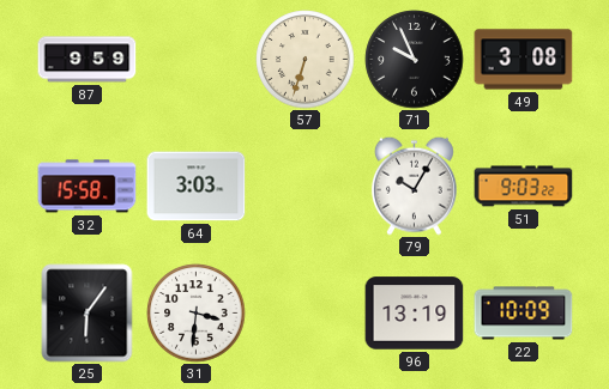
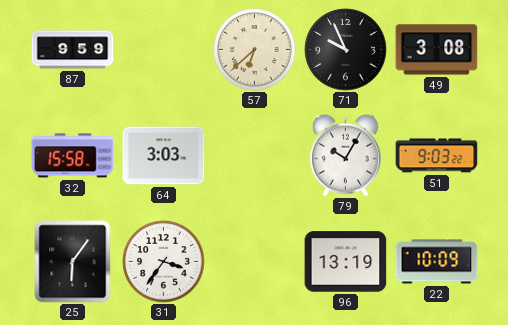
57: 6:33 -> 6:38
31: 3:31 -> 3:36
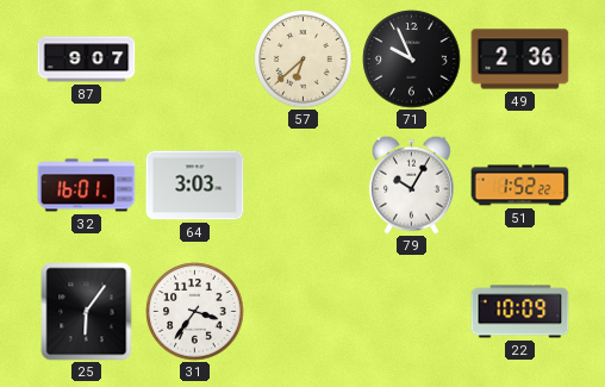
87: 9:59 -> 9:07
49: 3:08 -> 2:36
32: 15:58 -> 16:01
51: 9:03 -> 1:52
96: 13:19 -> none
